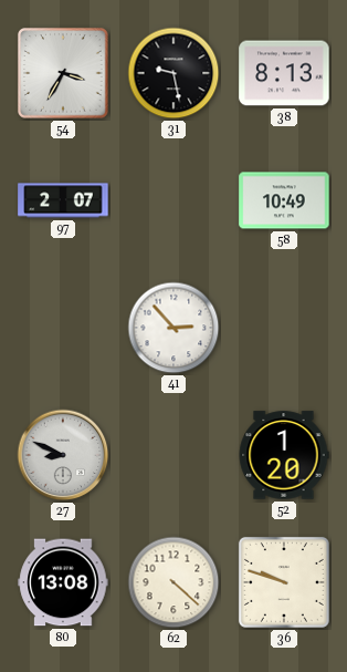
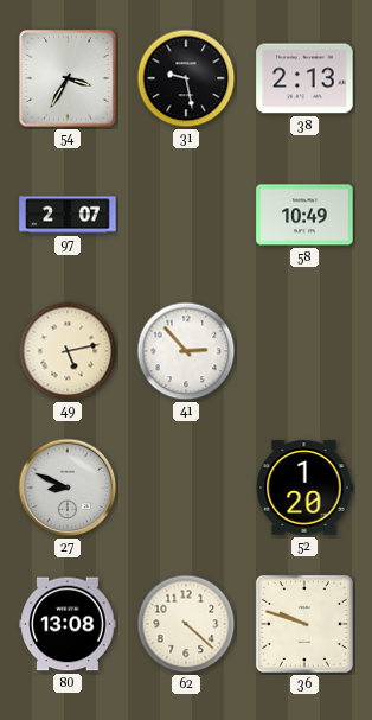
38: 8:13 -> 2:13
49: none -> 5:13
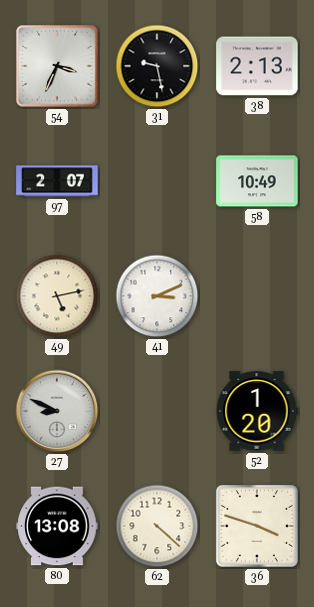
54: 3:35 -> 3:34
41: 2:53 -> 3:11
36: 9:48 -> 3:48
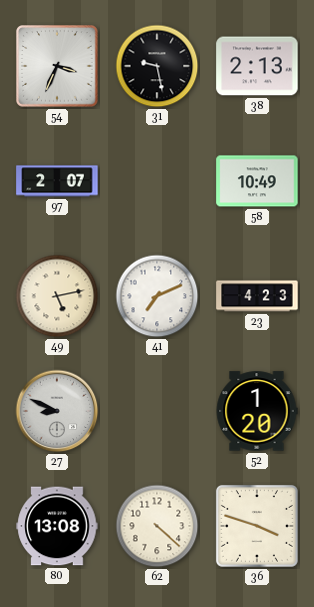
41: 3:11 -> 7:11
23: none -> 4:23
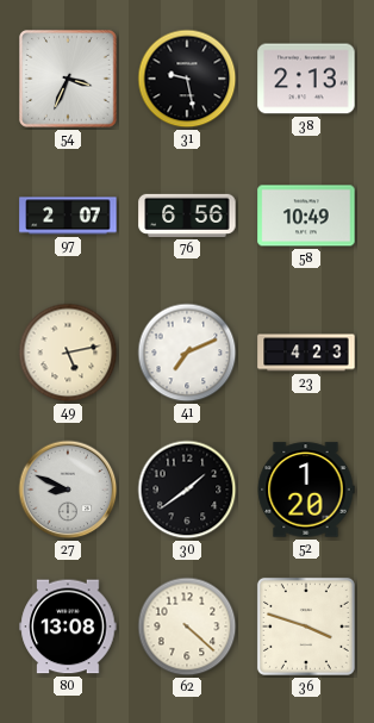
76: none -> 6:56
30: none -> 1:39
